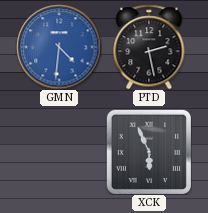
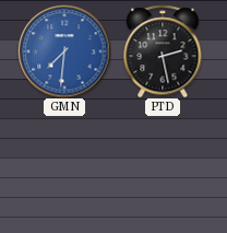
GMN: 4:31 -> 7:31
XCK: 5:56 -> none
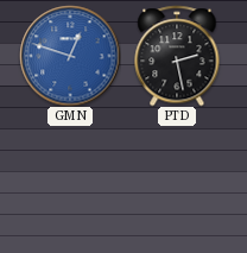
GMN: 7:31 -> 12:48
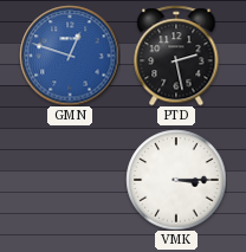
VMK: none -> 3:15
